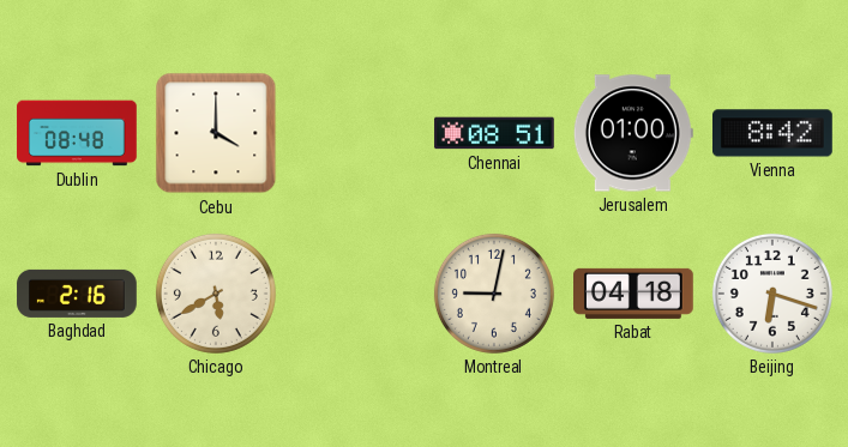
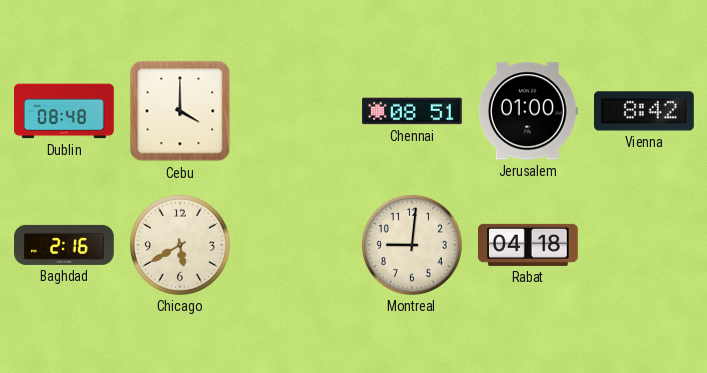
Montreal: 9:02 -> 9:01
Beijing: 6:18 -> none
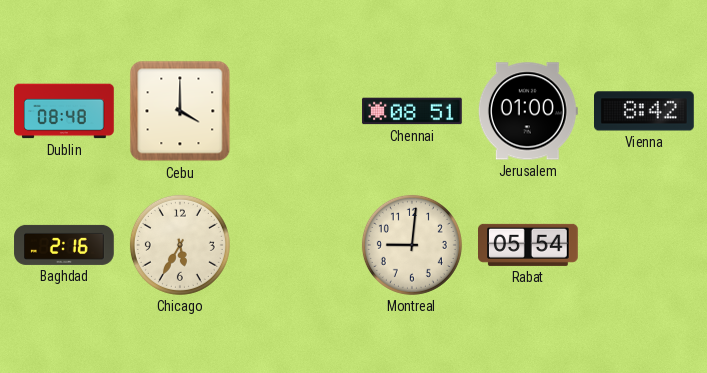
Chicago: 5:40 -> 5:35
Rabat: 04:18 -> 05:54
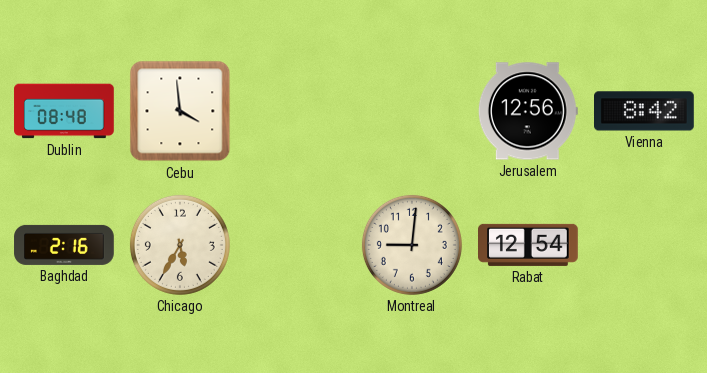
Cebu: 4:00 -> 3:59
Chennai: 08:51 -> none
Jerusalem: 01:00 -> 12:56
Rabat: 05:54 -> 12:54
